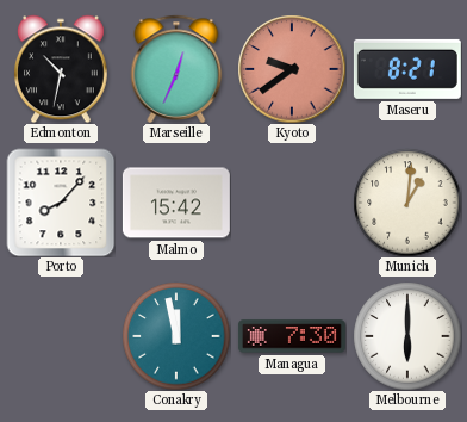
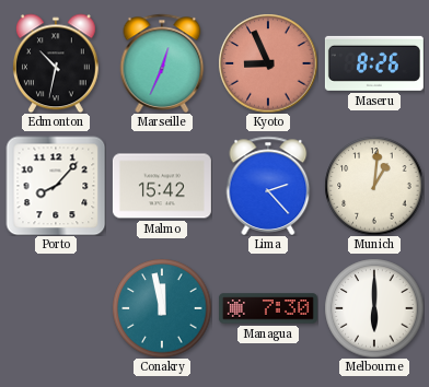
Kyoto: 9:39 -> 8:56
Maseru: 8:21 -> 8:26
Lima: none -> 2:23
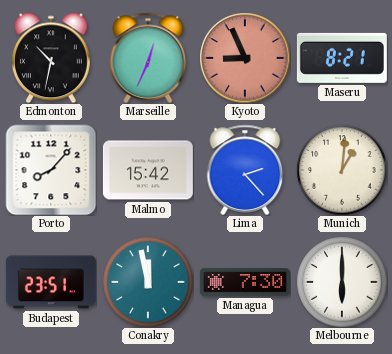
Maseru: 8:26 -> 8:21
Budapest: none -> 23:51
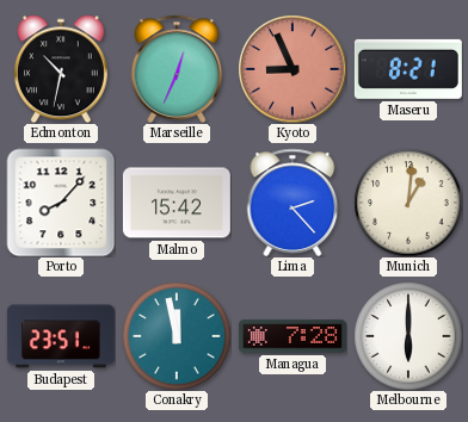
Managua: 7:30 -> 7:28
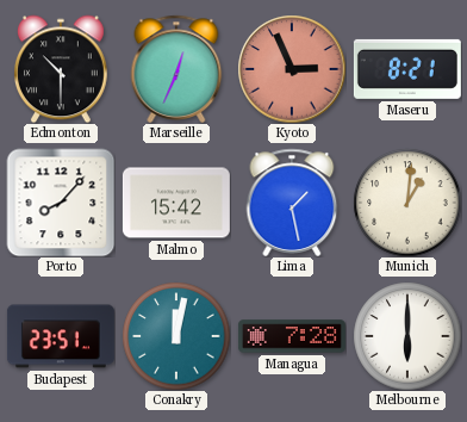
Edmonton: 10:32 -> 10:30
Kyoto: 8:56 -> 2:56
Lima: 2:23 -> 1:28
Conakry: 11:58 -> 12:02
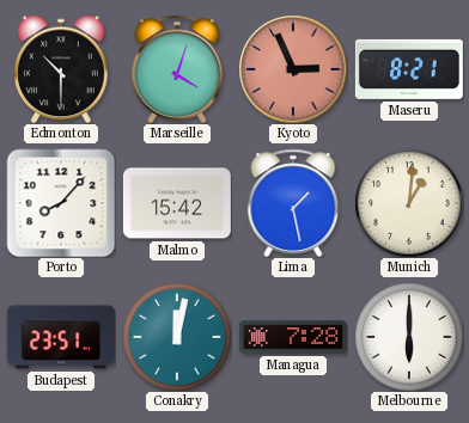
Marseille: 12:34 -> 4:03
